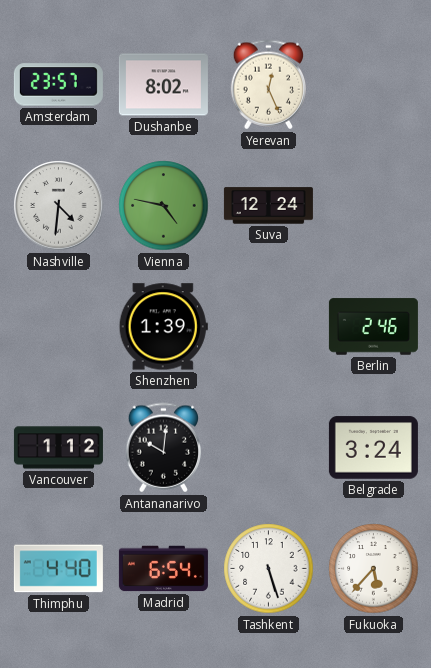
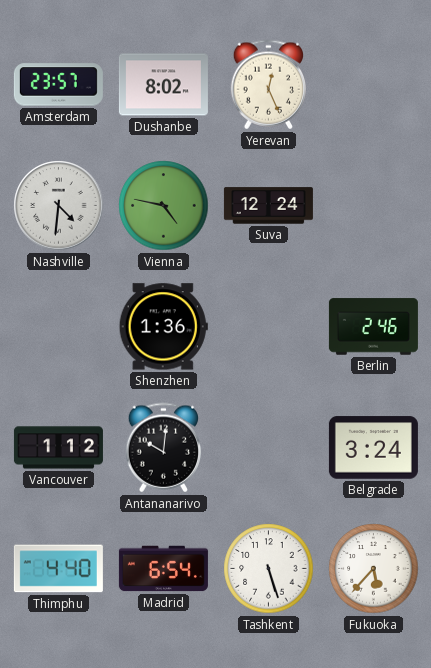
Shenzhen: 1:39 -> 1:36
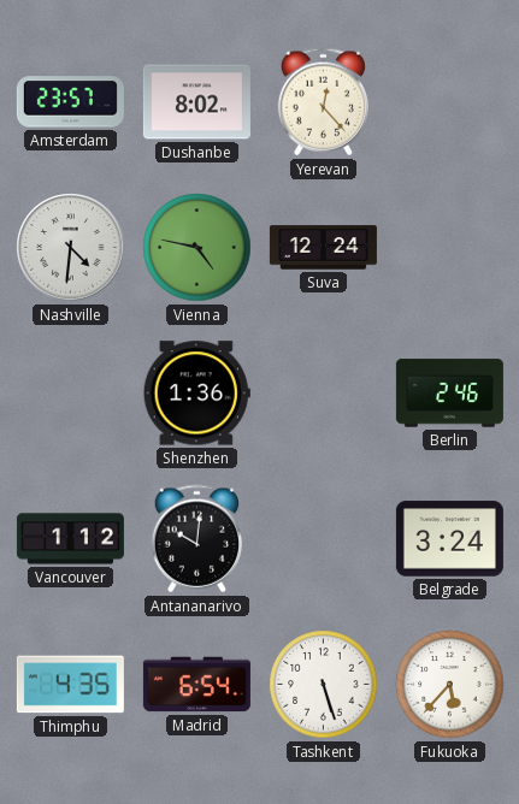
Yerevan: 12:26 -> 12:23
Thimphu: 4:40 -> 4:35
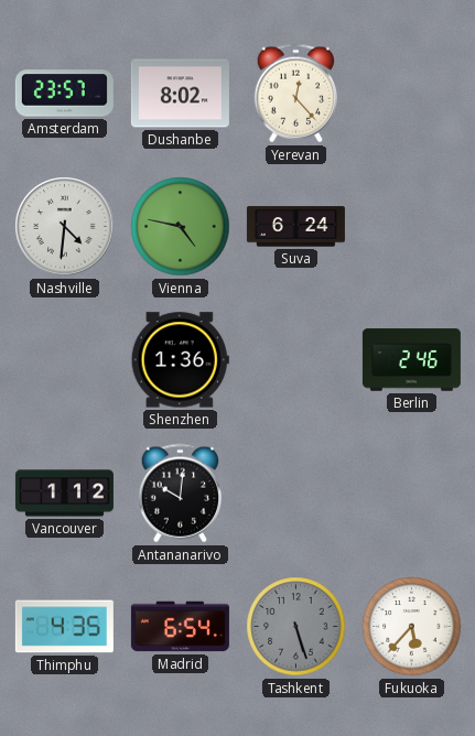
Suva: 12:24 -> 6:24
Belgrade: 3:24 -> none
Tashkent dial: white -> grey
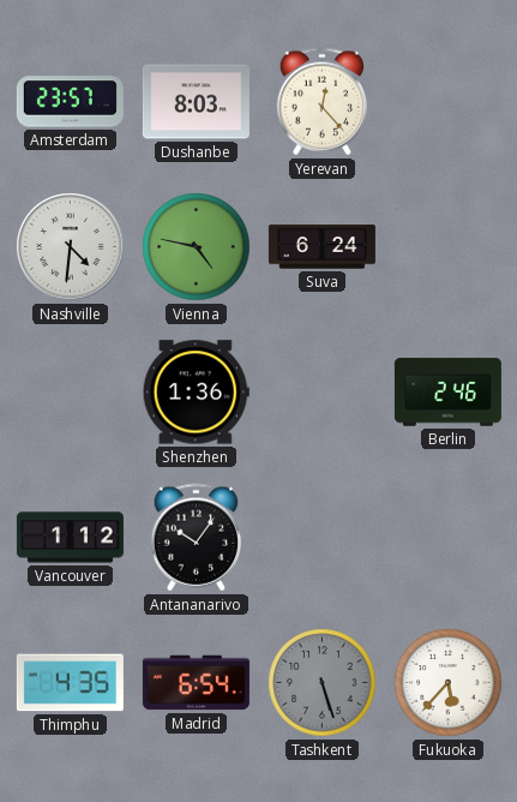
Dushanbe: 8:02 -> 8:03
Antananarivo: 10:01 -> 10:06
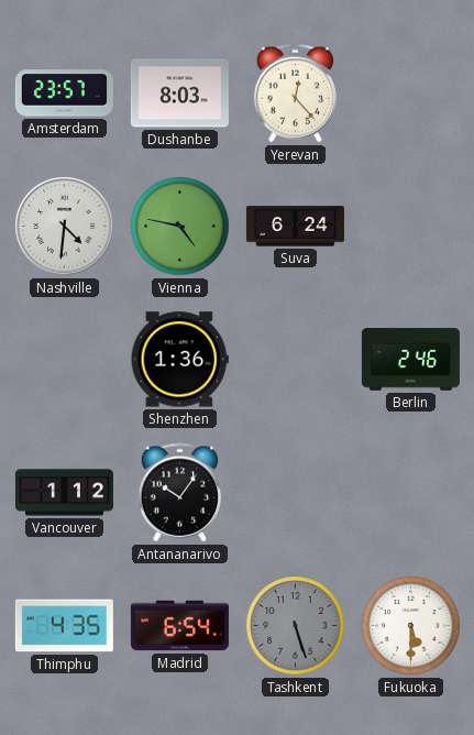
Fukuoka: 5:37 -> 5:30
